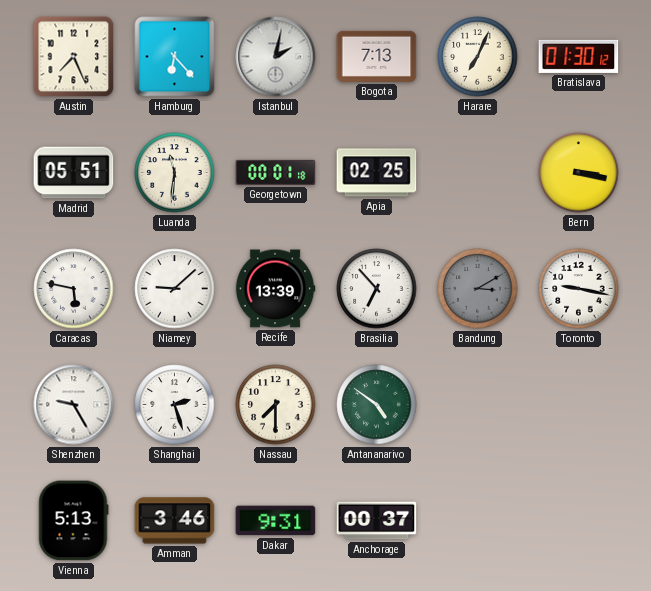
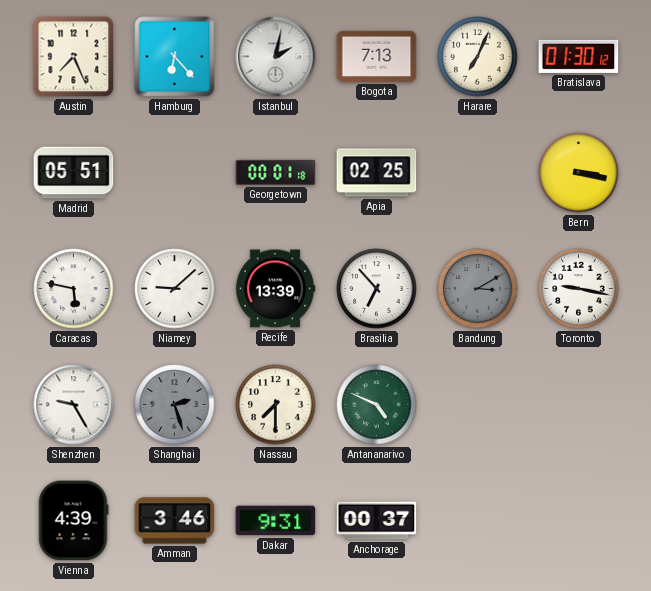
Luanda: 11:31 -> none
Shanghai dial: white -> grey
Antananarivo: 4:51 -> 4:49
Vienna: 5:13 -> 4:39
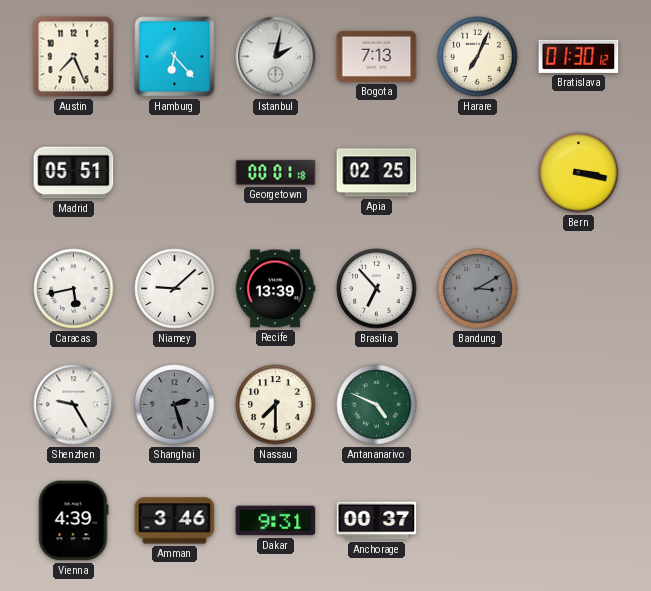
Caracas: 5:47 -> 5:43
Toronto: 9:17 -> none
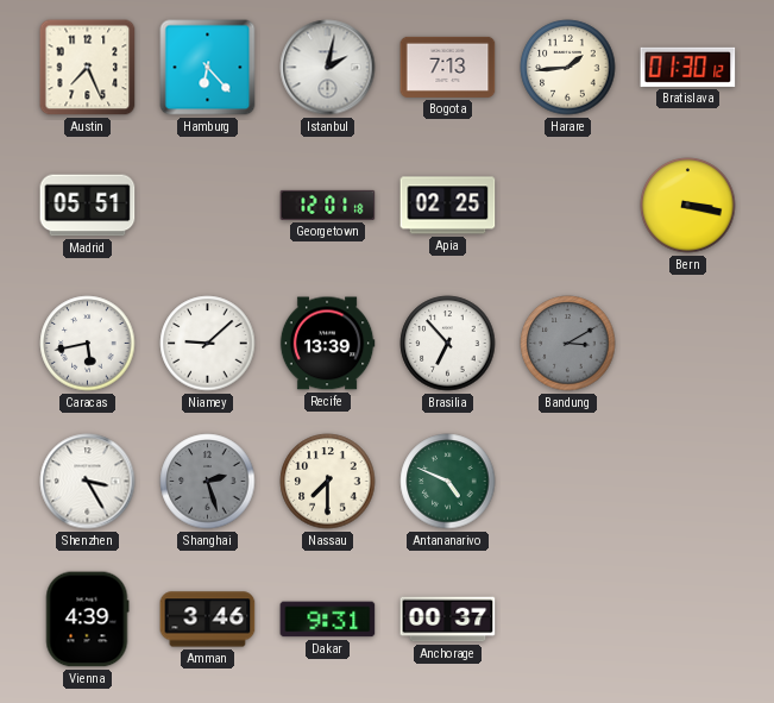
Harare: 7:04 -> 1:44
Georgetown: 00:01 -> 12:01
Shenzhen: 9:25 -> 3:25
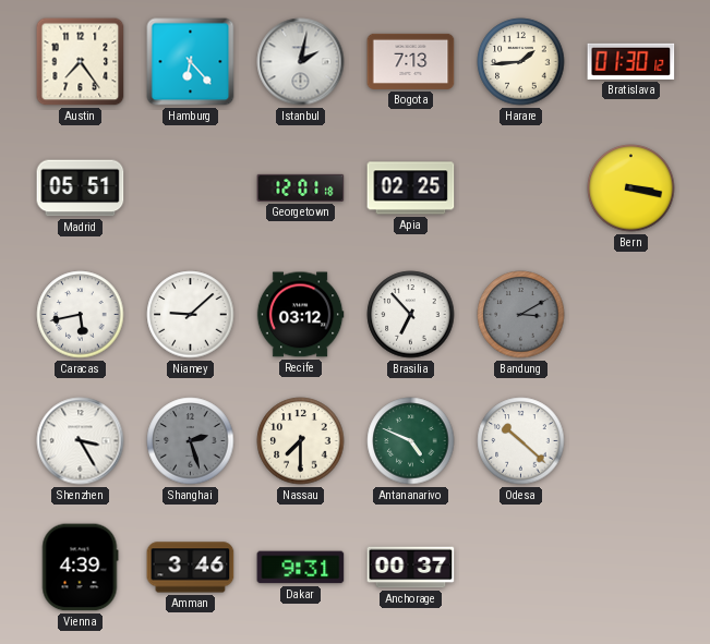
Austin: 7:26 -> 7:24
Recife: 13:39 -> 03:12
Odesa: none -> 10:22
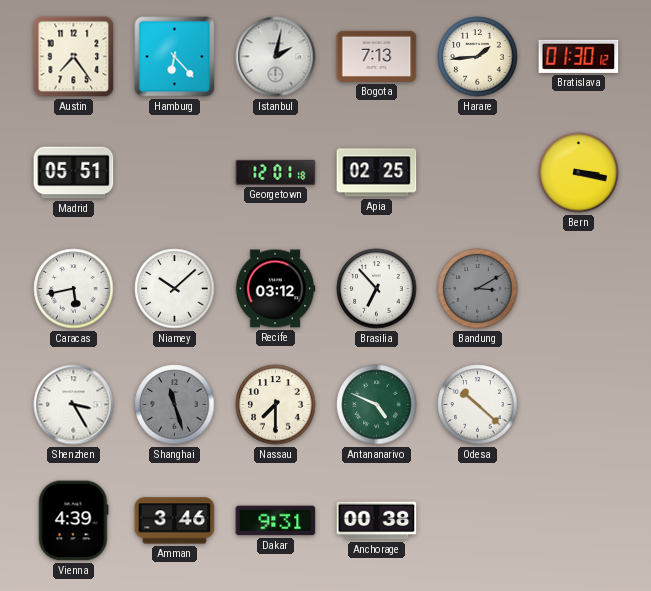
Niamey: 9:08 -> 10:08
Shanghai: 2:27 -> 11:27
Anchorage: 00:37 -> 00:38
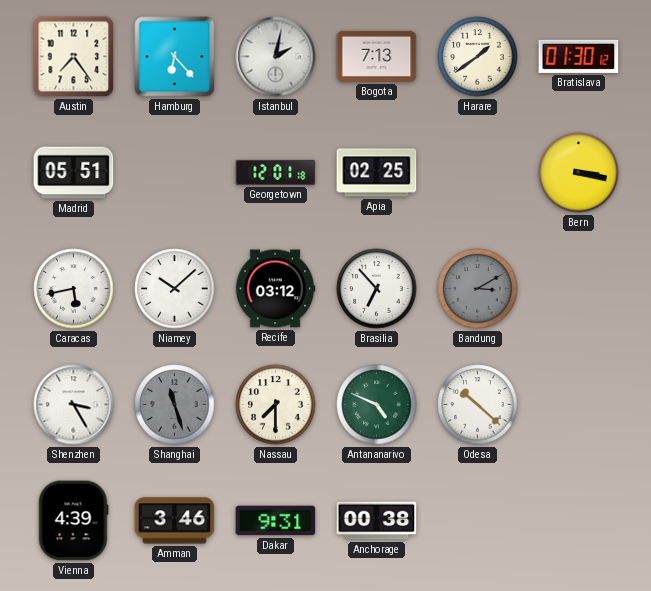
Harare: 1:44 -> 1:39
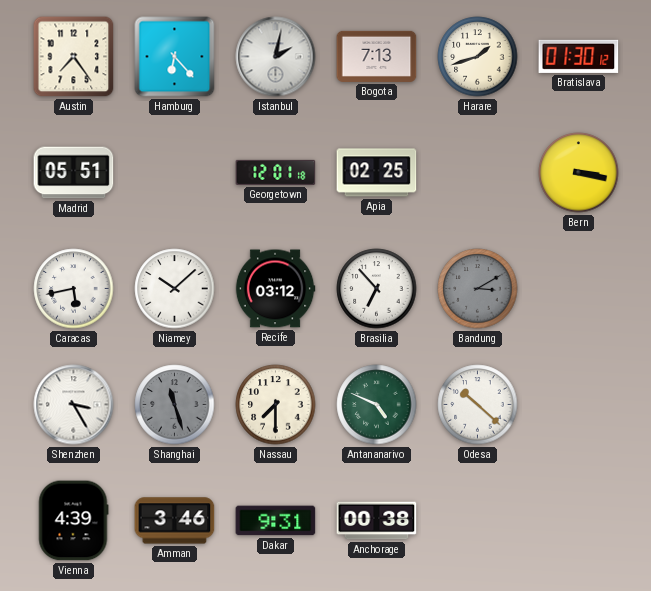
Harare: 1:39 -> 1:42
